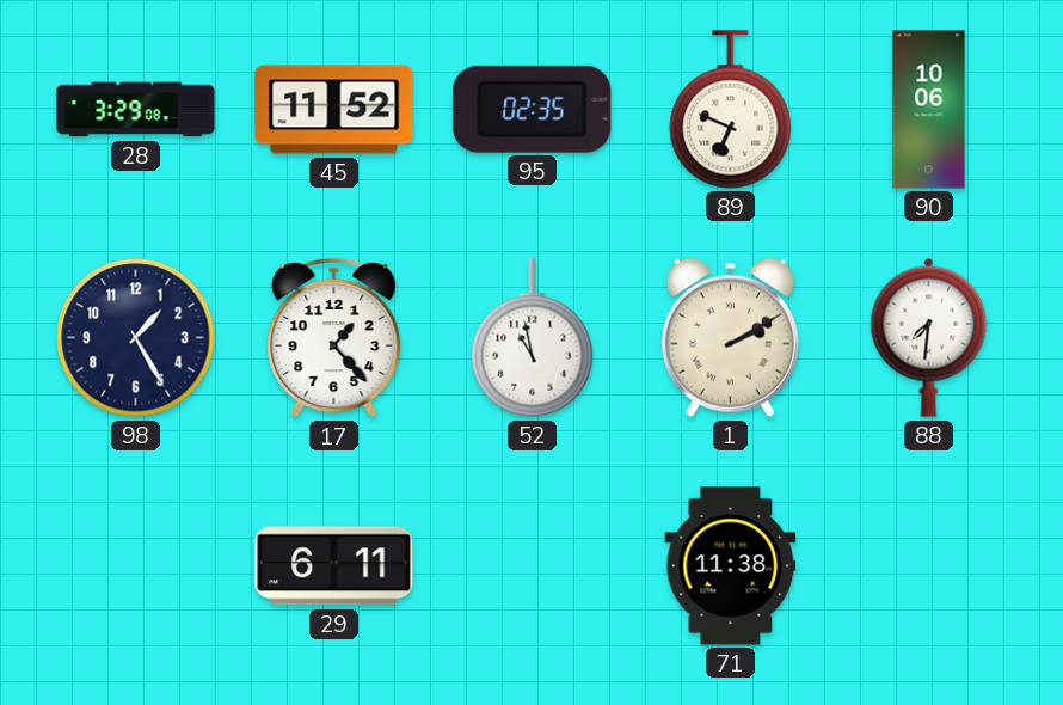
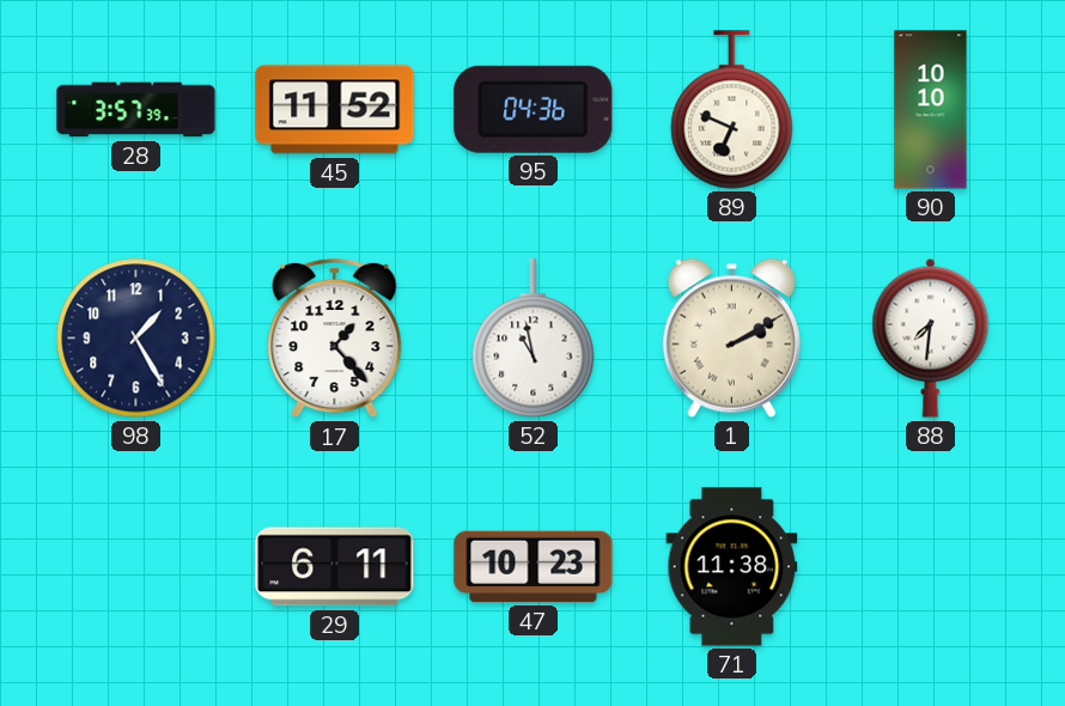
28: 3:29 -> 3:57
95: 02:35 -> 04:36
90: 10:06 -> 10:10
47: none -> 10:23
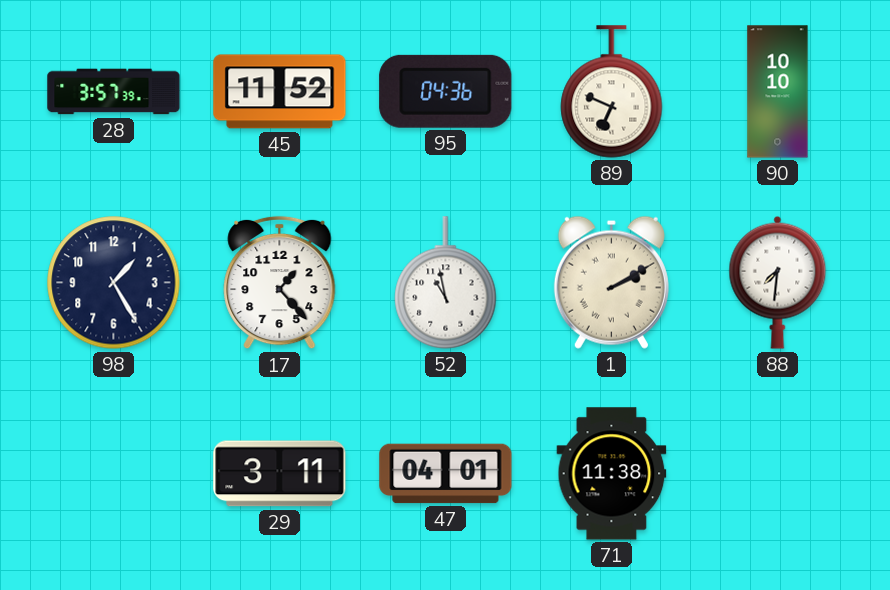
29: 6:11 -> 3:11
47: 10:23 -> 04:01
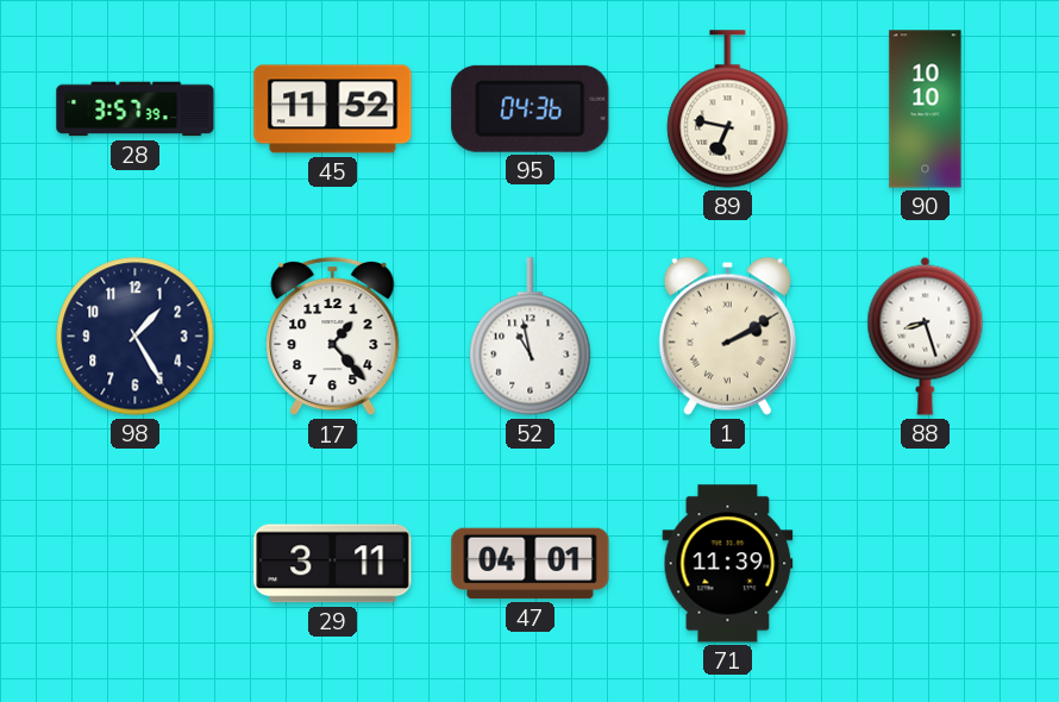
89: 6:49 -> 6:47
88: 7:31 -> 8:27
71: 11:38 -> 11:39
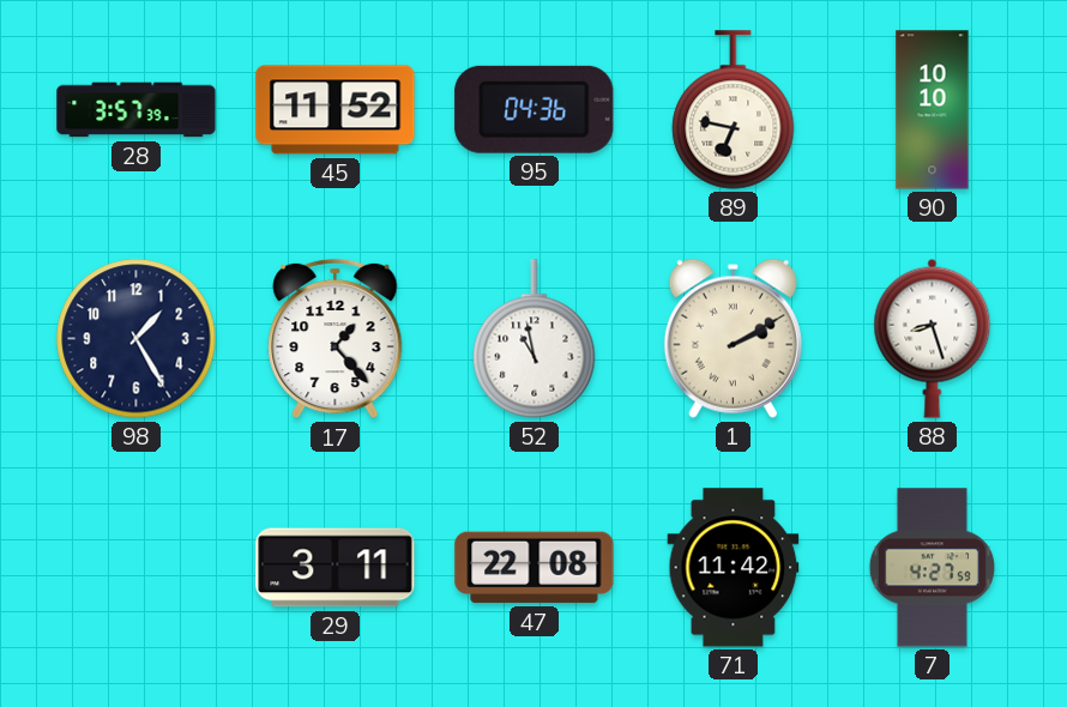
47: 04:01 -> 22:08
71: 11:39 -> 11:42
7: none -> 4:27
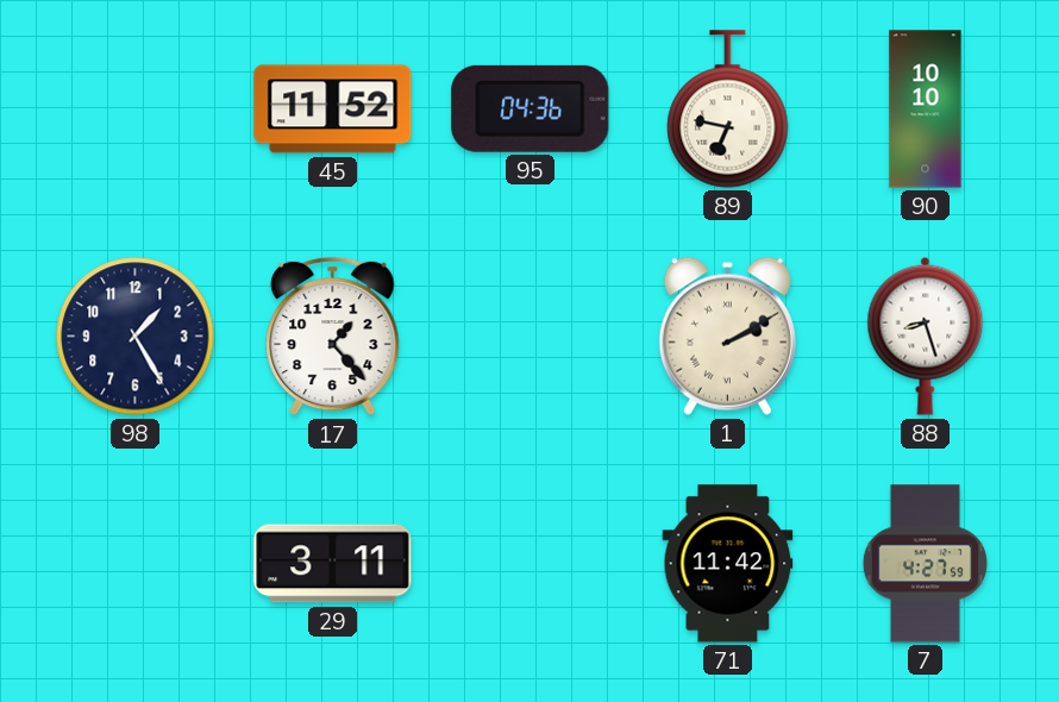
28: 3:57 -> none
52: 10:58 -> none
47: 22:08 -> none
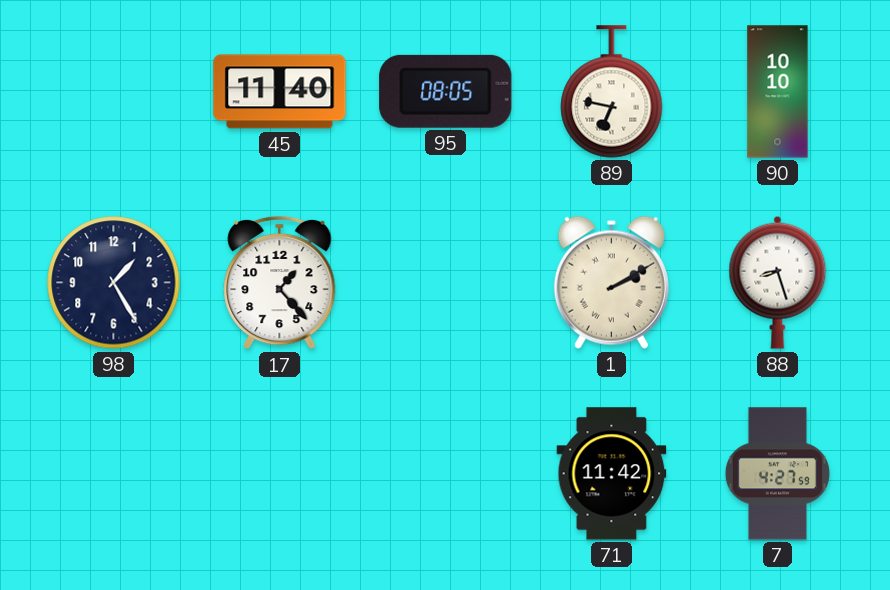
45: 11:52 -> 11:40
95: 04:36 -> 08:05
29: 3:11 -> none
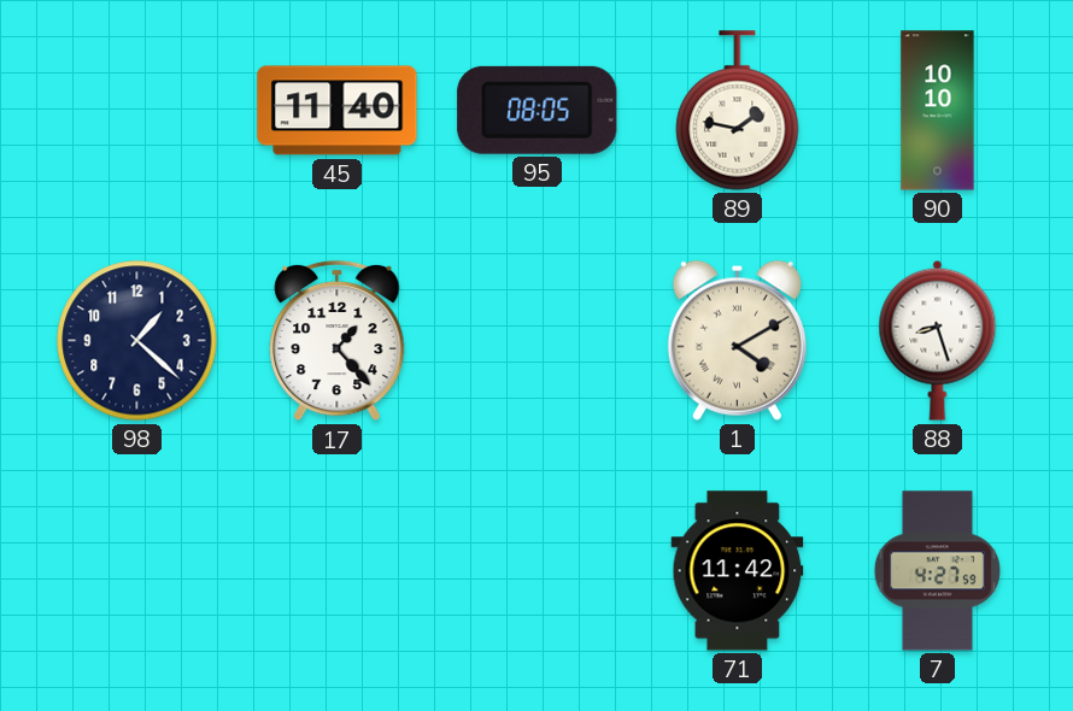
89: 6:47 -> 1:47
98: 1:25 -> 1:22
1: 2:10 -> 4:10
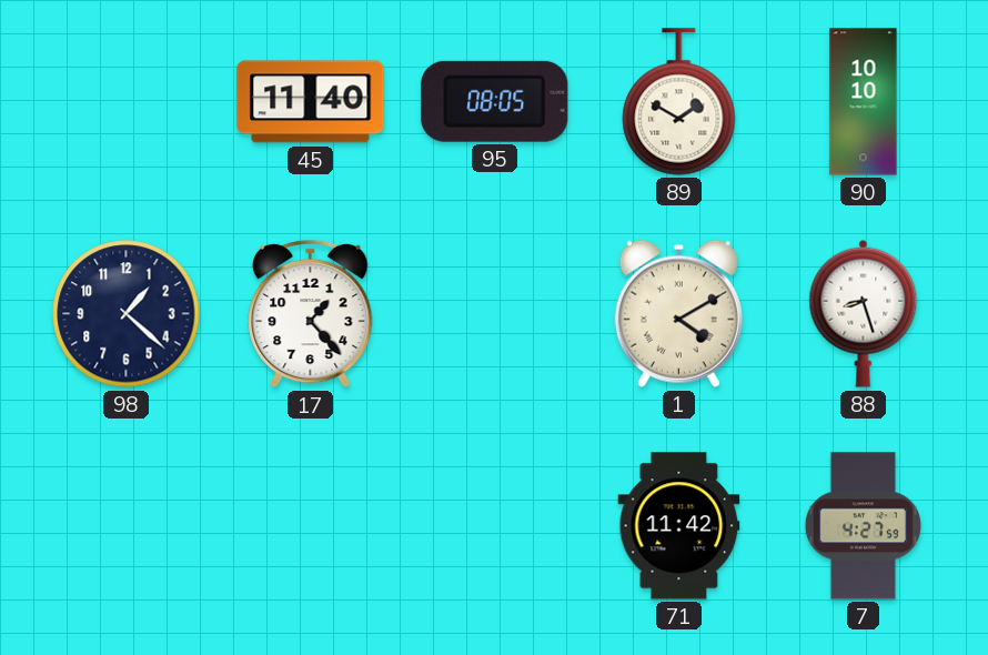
89: 1:47 -> 1:50
